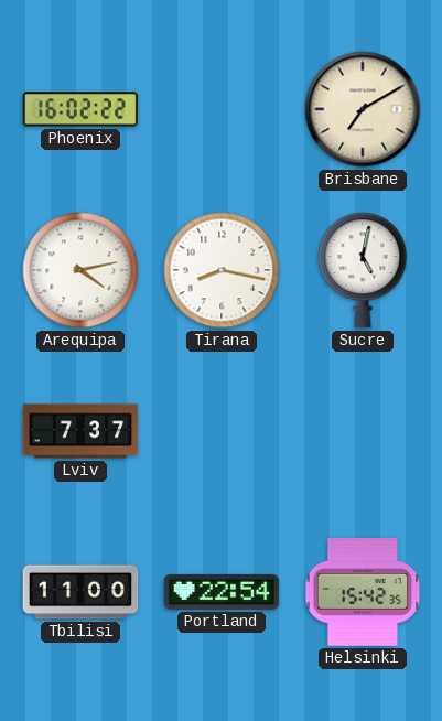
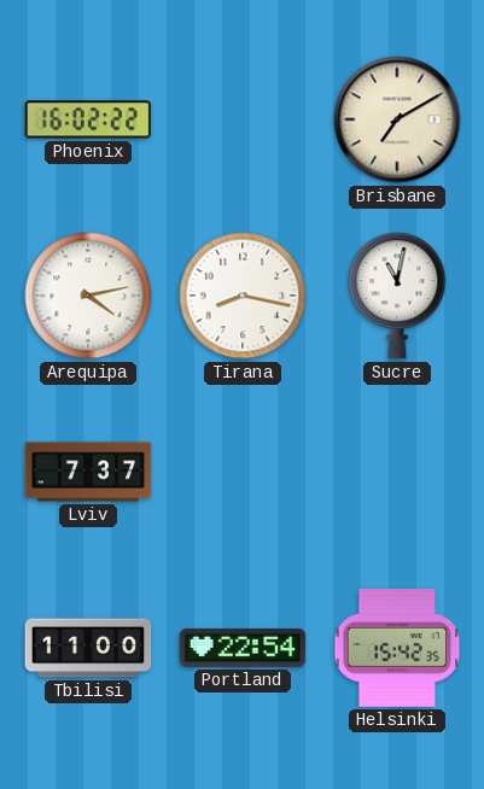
Sucre: 5:02 -> 11:02
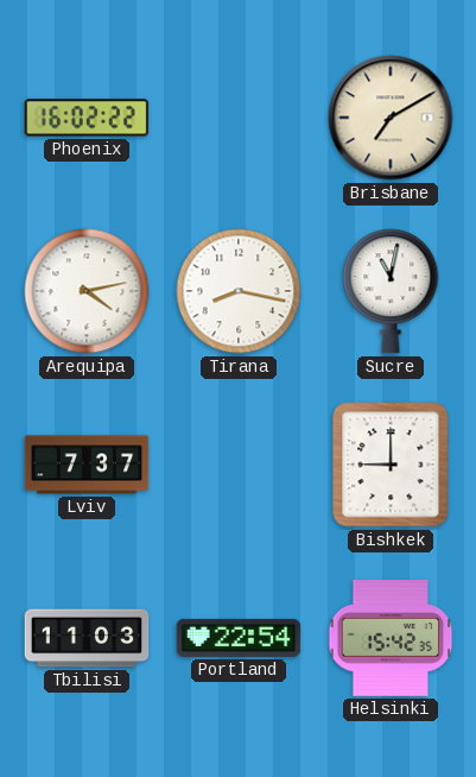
Bishkek: none -> 9:00
Tbilisi: 11:00 -> 11:03
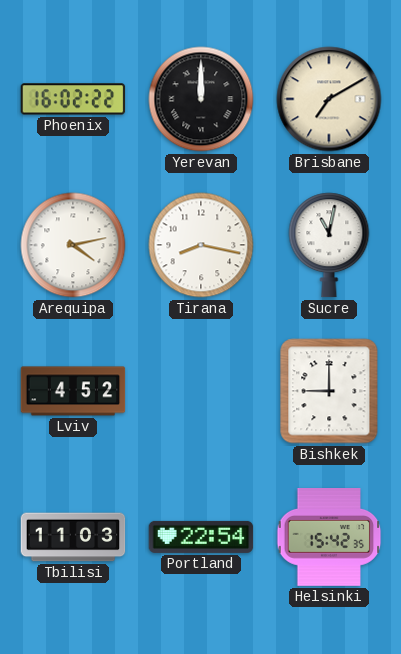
Yerevan: none -> 12:00
Lviv: 7:37 -> 4:52
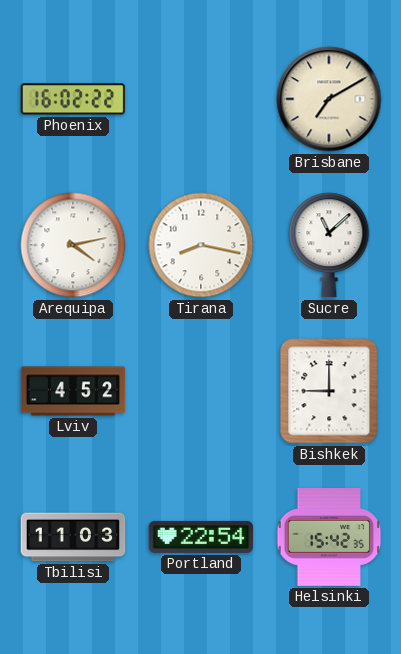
Yerevan: 12:00 -> none
Sucre: 11:02 -> 11:08
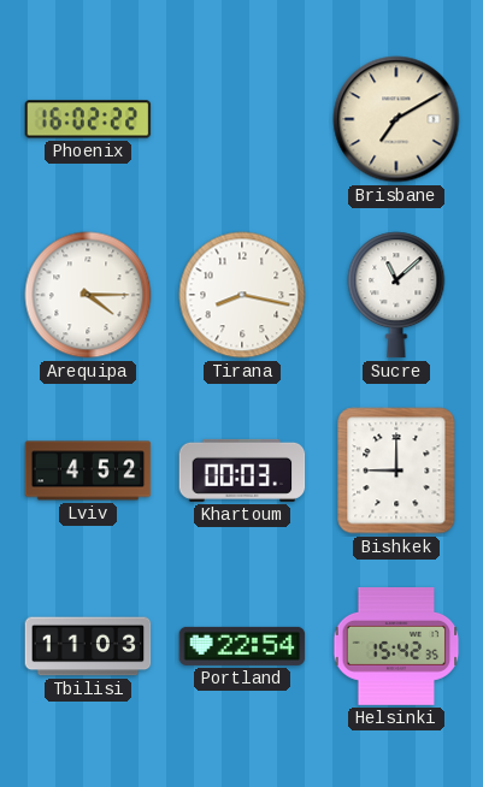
Arequipa: 4:13 -> 4:15
Khartoum: none -> 00:03
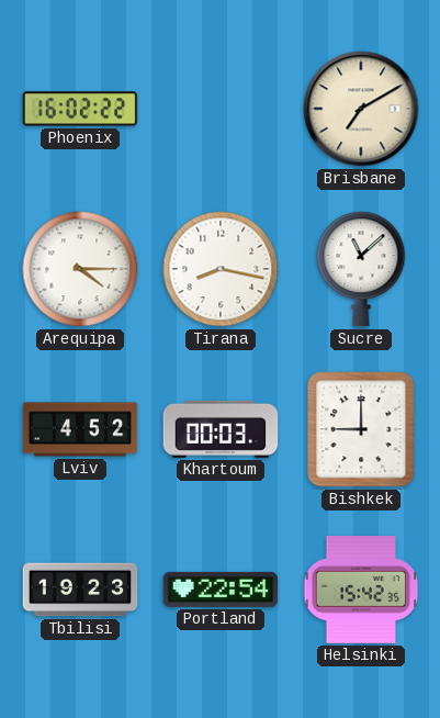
Tbilisi: 11:03 -> 19:23
